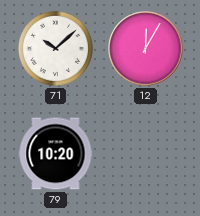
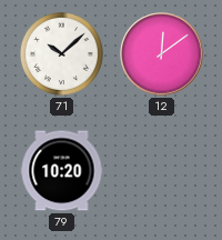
12: 12:05 -> 12:09
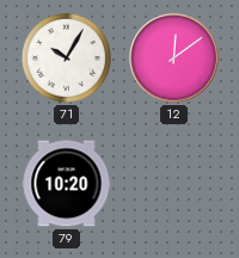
71: 10:08 -> 10:05
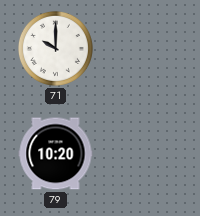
71: 10:05 -> 10:00
12: 12:09 -> none
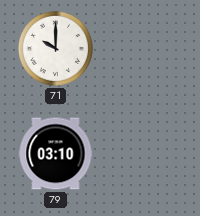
79: 10:20 -> 03:10
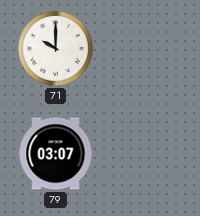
79: 03:10 -> 03:07
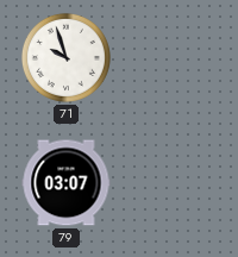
71: 10:00 -> 9:57
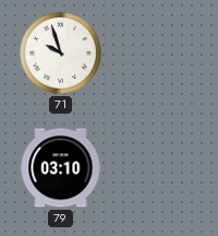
79: 03:07 -> 03:10
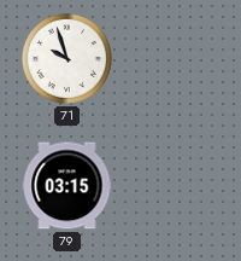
79: 03:10 -> 03:15
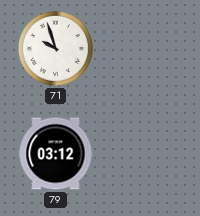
79: 03:15 -> 03:12
